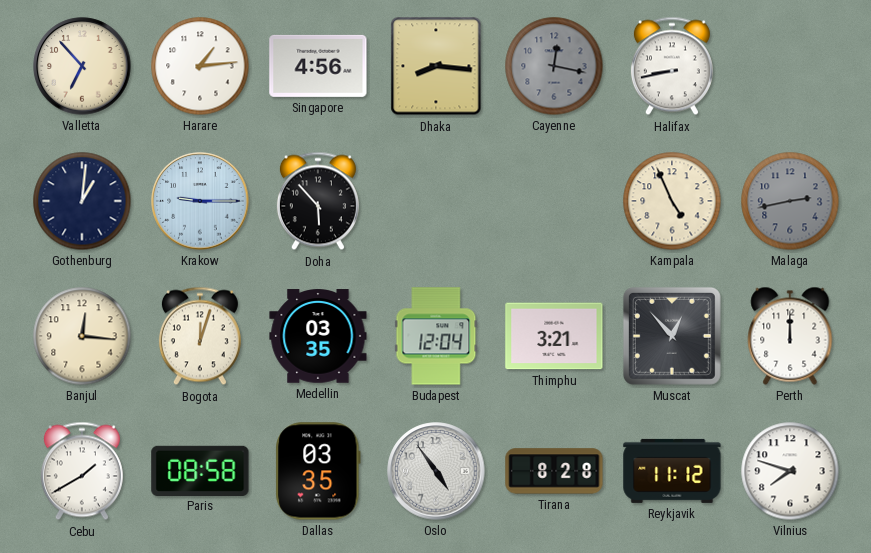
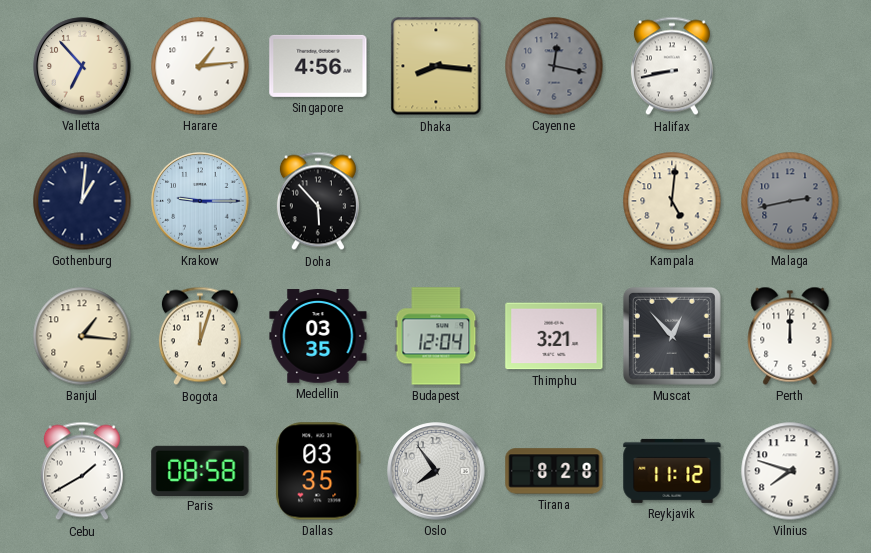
Kampala: 4:56 -> 5:01
Banjul: 12:16 -> 1:16
Oslo: 4:54 -> 7:54
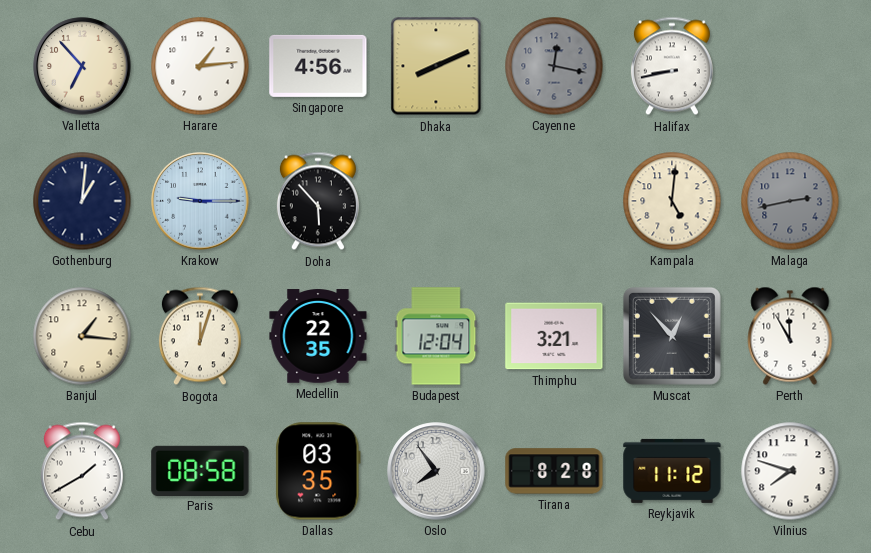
Dhaka: 8:16 -> 8:11
Medellin: 03:35 -> 22:35
Perth: 12:00 -> 11:55
